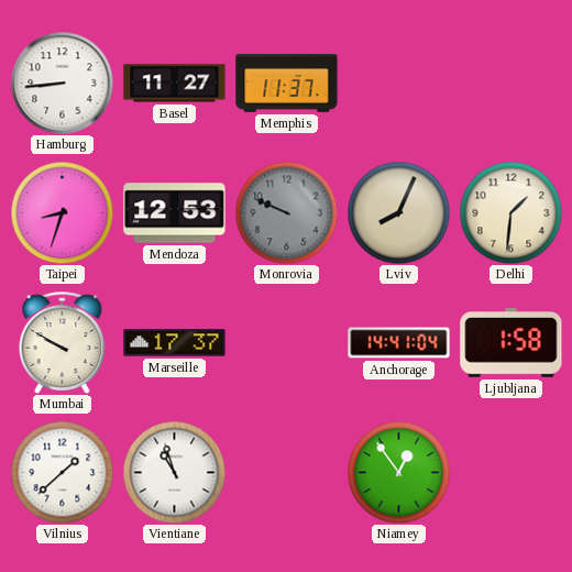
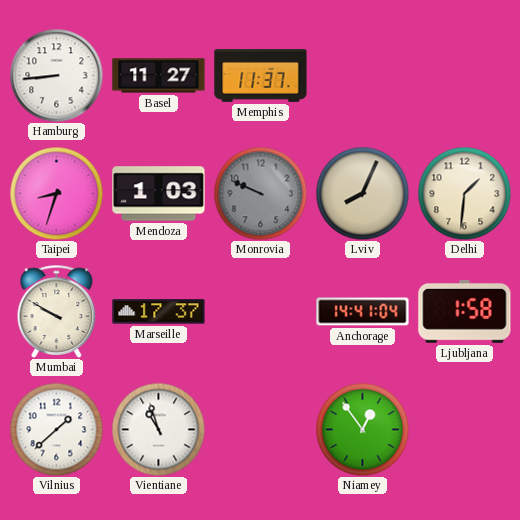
Mendoza: 12:53 -> 1:03
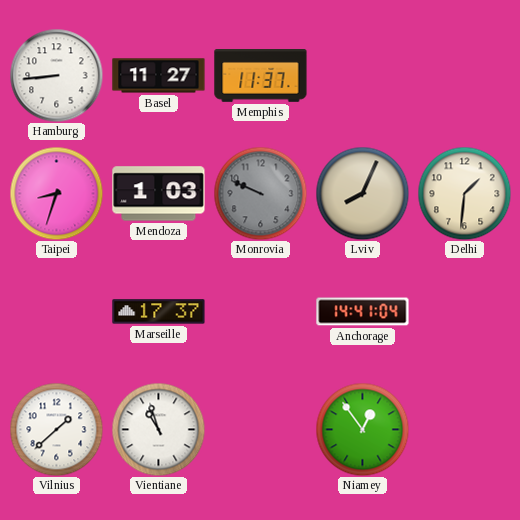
Mumbai: 9:50 -> none
Ljubljana: 1:58 -> none
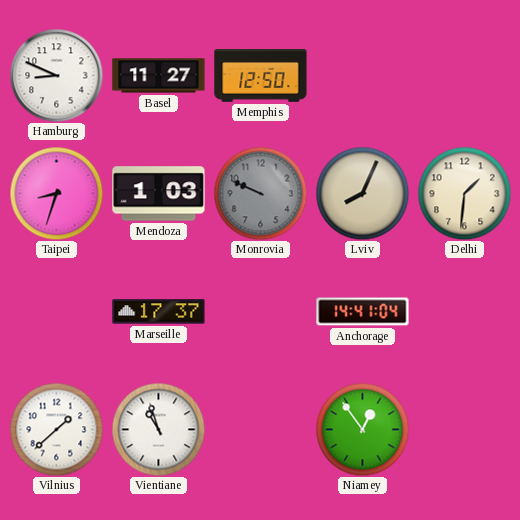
Hamburg: 8:44 -> 8:49
Memphis: 11:37 -> 12:50
